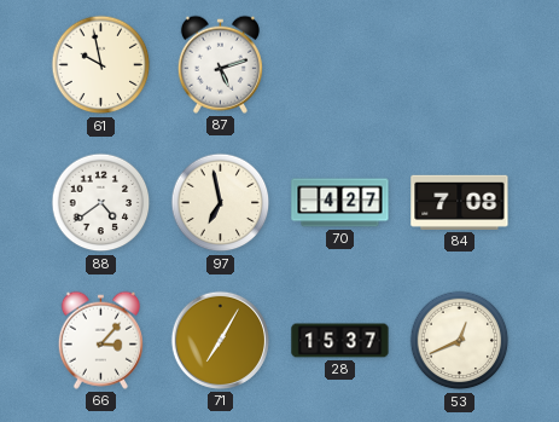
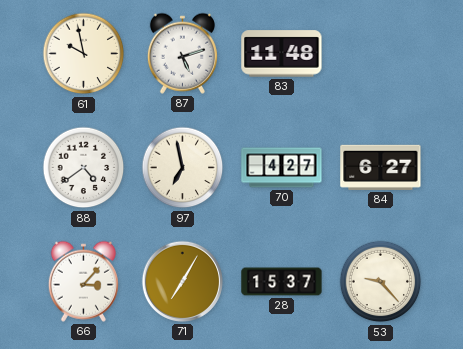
83: none -> 11:48
84: 7:08 -> 6:27
53: 12:41 -> 9:23
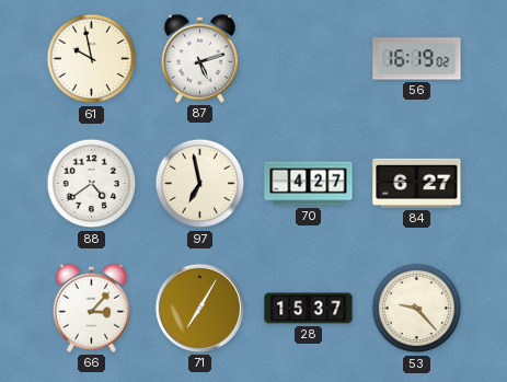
83: 11:48 -> none
56: none -> 16:19
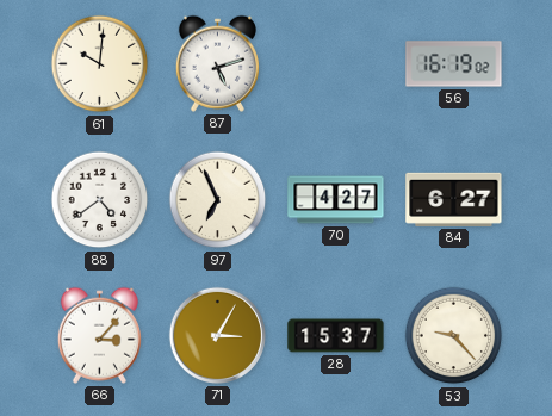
61: 9:58 -> 10:01
97: 6:58 -> 6:56
71: 7:05 -> 3:05
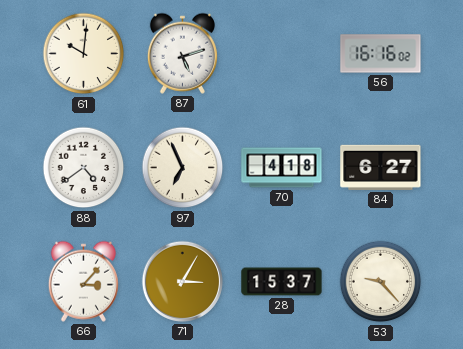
56: 16:19 -> 16:16
70: 4:27 -> 4:18
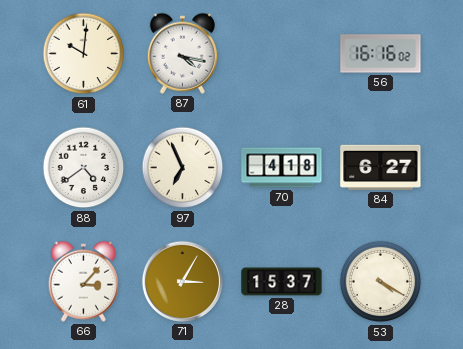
87: 5:12 -> 4:17
53: 9:23 -> 4:20
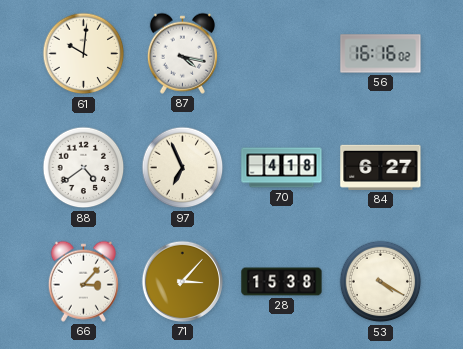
71: 3:05 -> 3:07
28: 15:37 -> 15:38
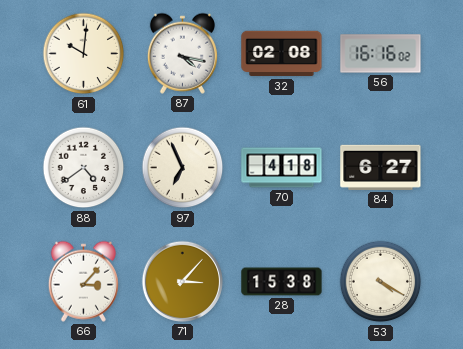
32: none -> 02:08
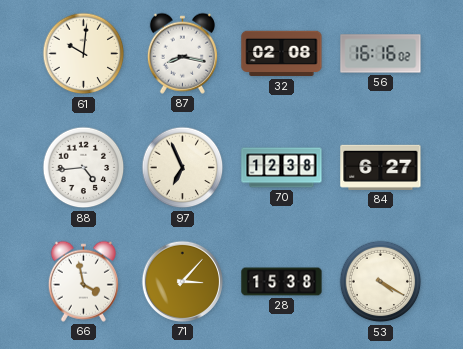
87: 4:17 -> 8:17
88: 4:39 -> 4:44
70: 4:18 -> 12:38
66: 3:07 -> 3:58
